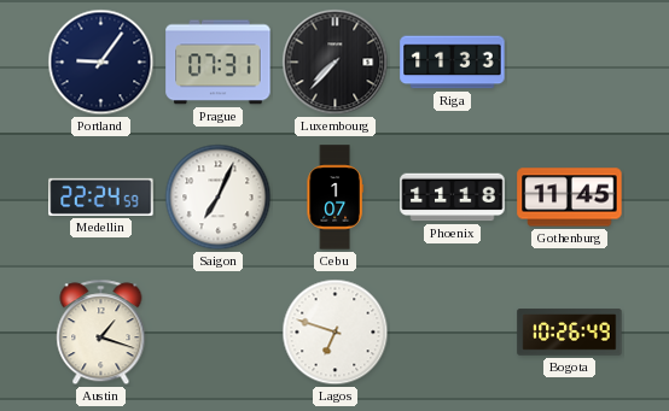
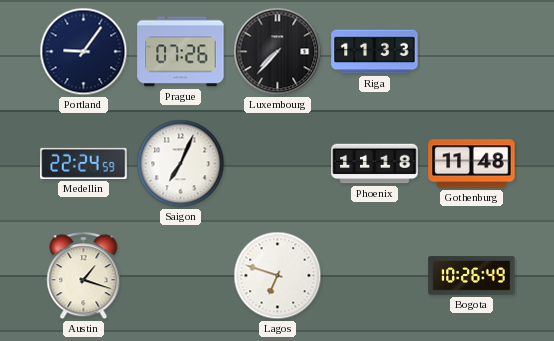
Prague: 07:31 -> 07:26
Cebu: 1:07 -> none
Gothenburg: 11:45 -> 11:48
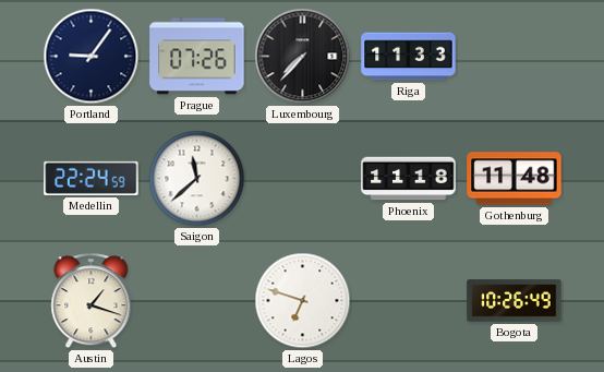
Saigon: 7:04 -> 11:38
